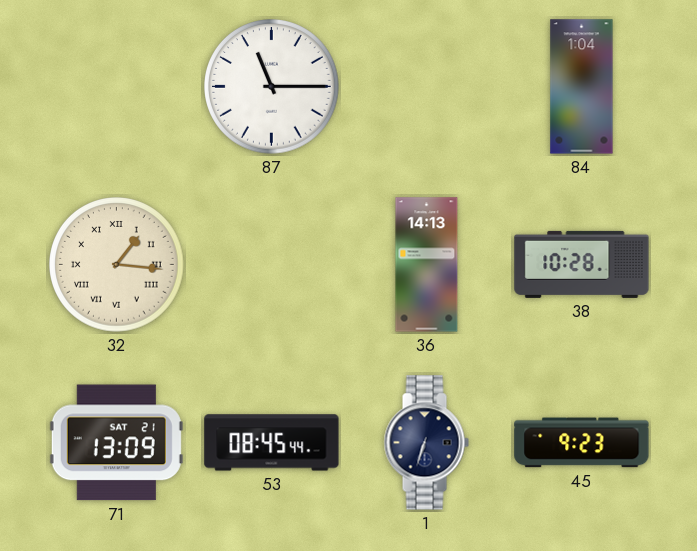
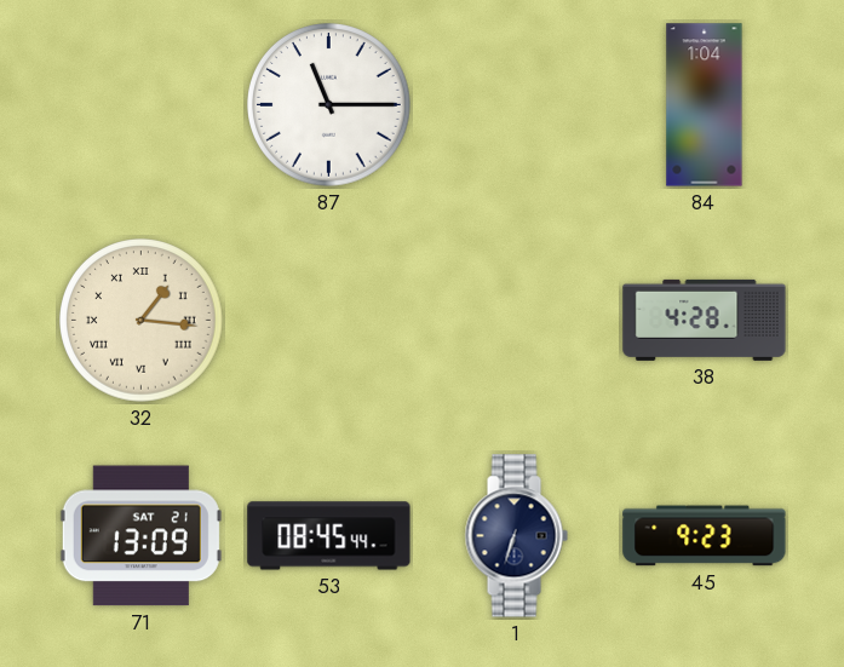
36: 14:13 -> none
38: 10:28 -> 4:28
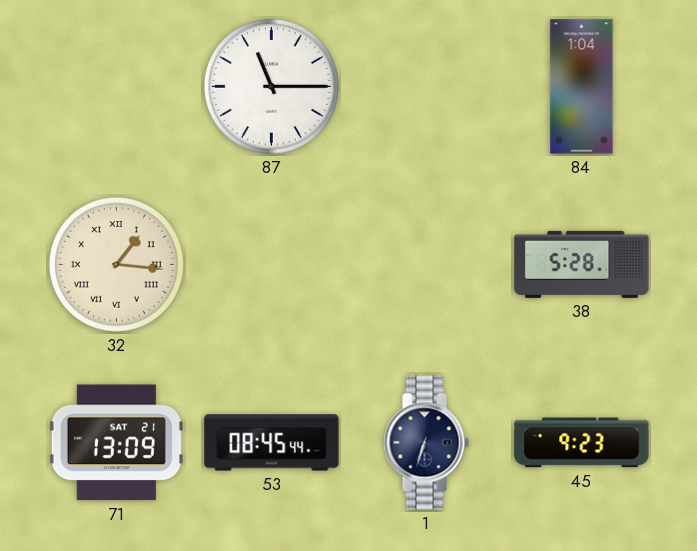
38: 4:28 -> 5:28
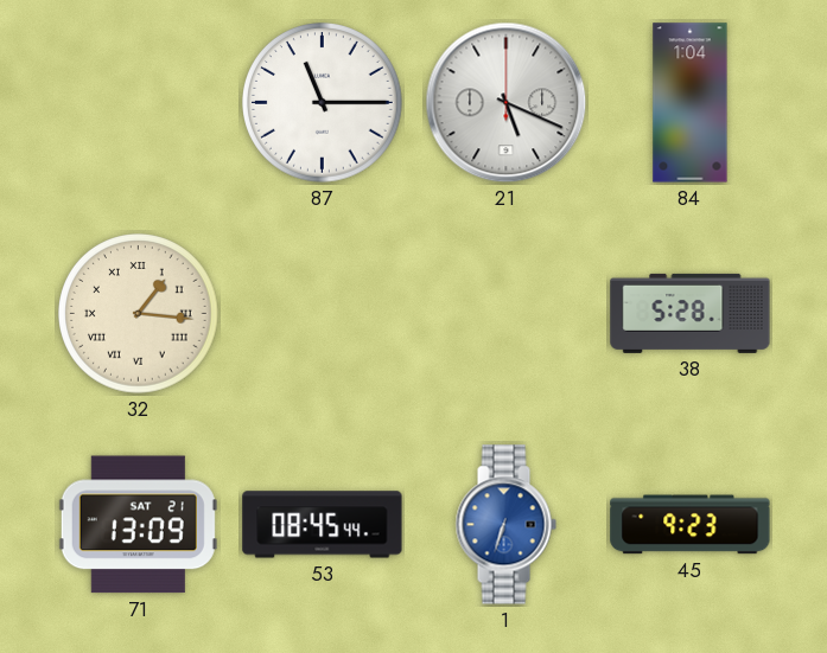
21: none -> 5:19
1 dial: navy -> blue
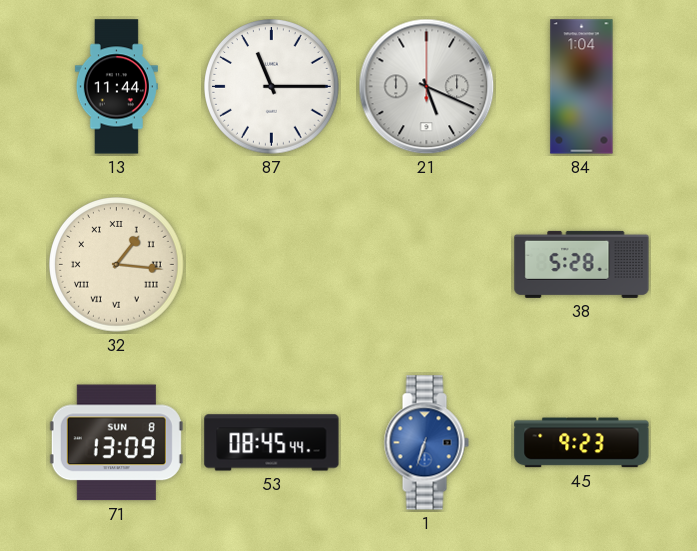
13: none -> 11:44
71 date: SAT 21 -> SUN 8
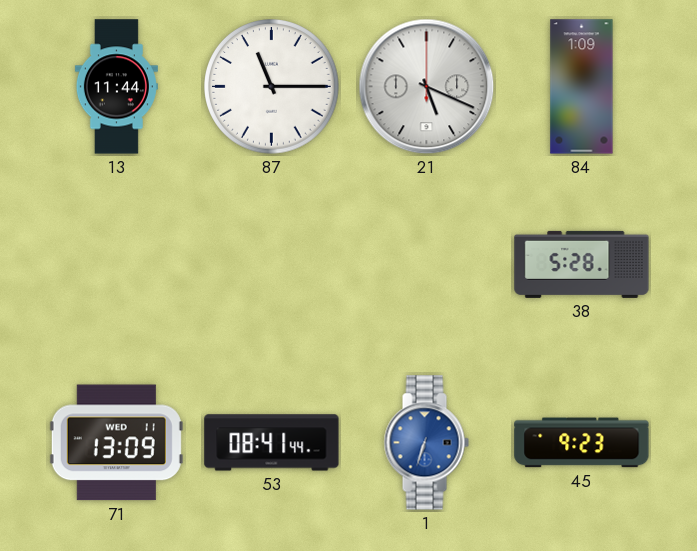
84: 1:04 -> 1:09
32: 1:16 -> none
71 date: SUN 8 -> WED 11
53: 08:45 -> 08:41
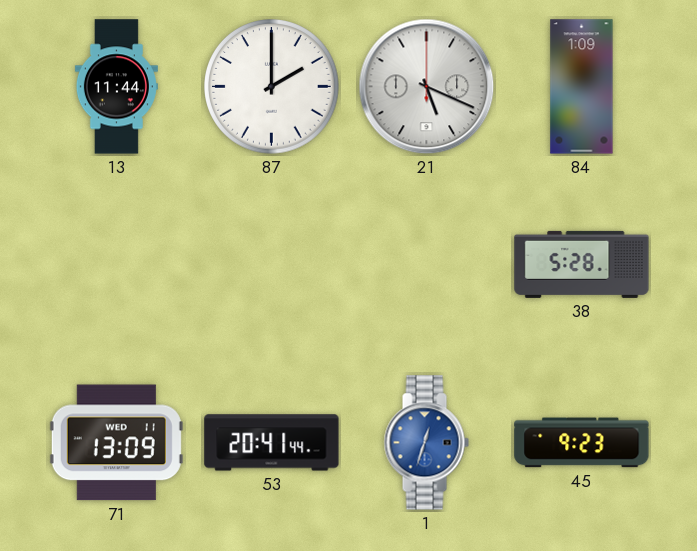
87: 11:15 -> 2:00
53: 08:41 -> 20:41
1: 6:33 -> 12:33
